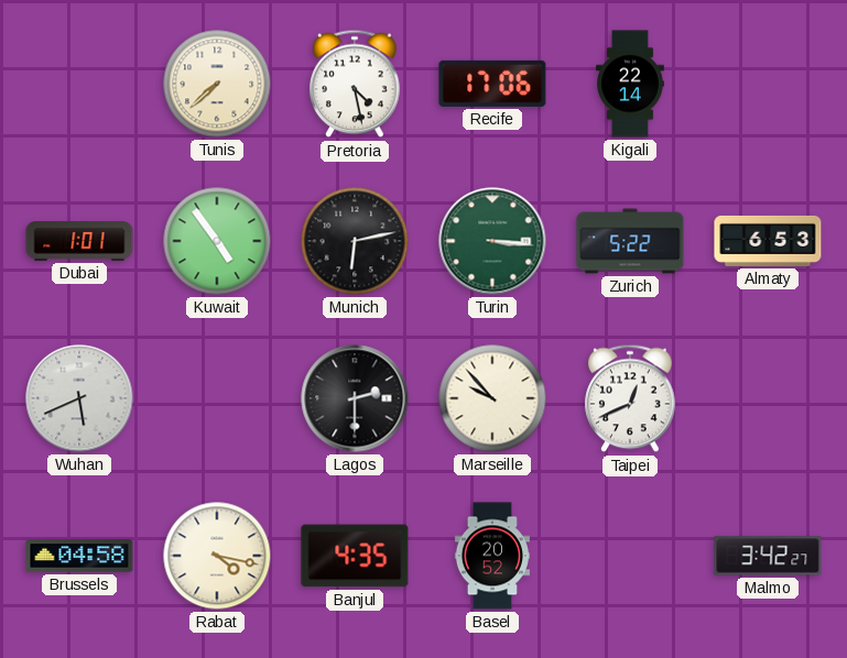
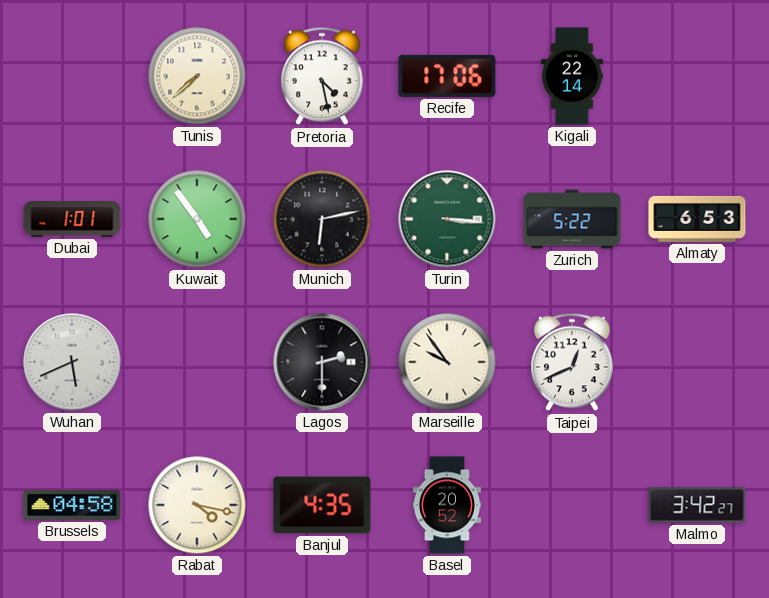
Marseille: 9:53 -> 9:54
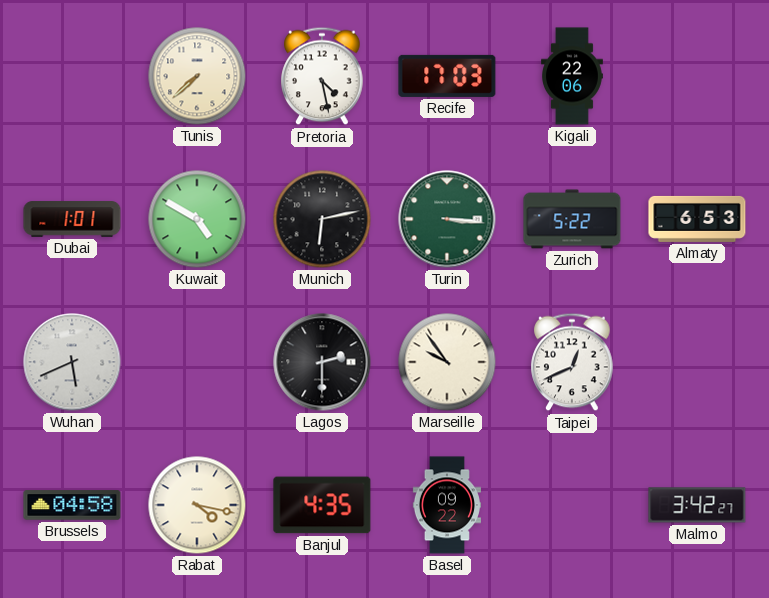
Recife: 17:06 -> 17:03
Kigali: 22:14 -> 22:06
Kuwait: 4:54 -> 4:50
Basel: 20:52 -> 09:22
